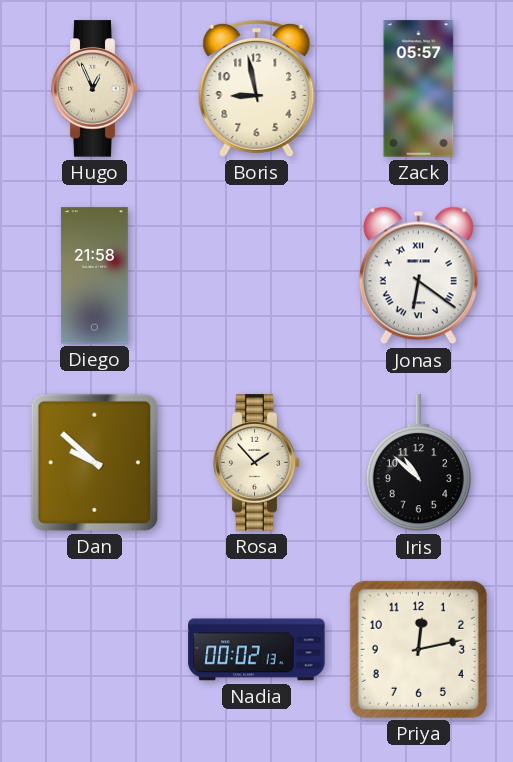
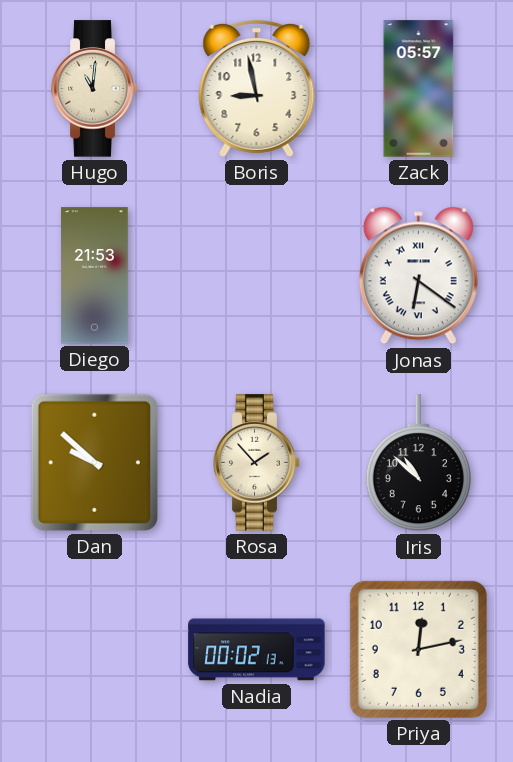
Hugo: 12:56 -> 11:01
Diego: 21:58 -> 21:53
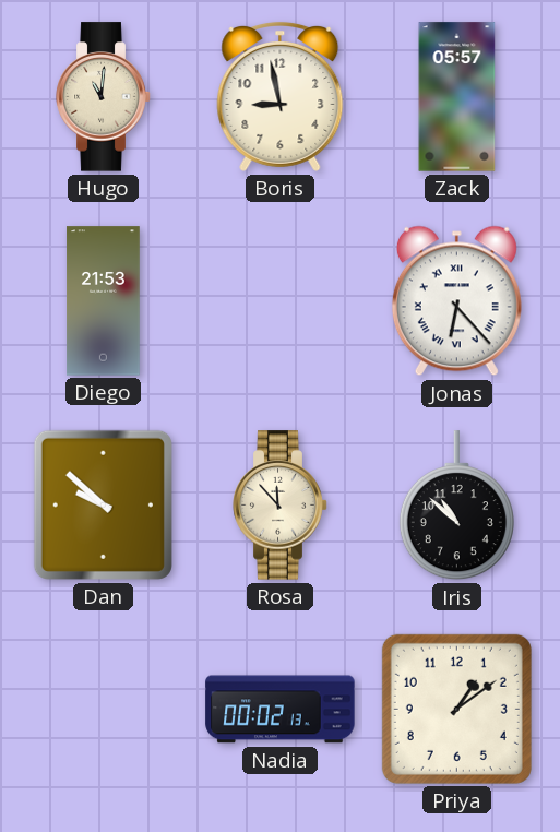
Jonas: 6:21 -> 6:23
Rosa: 1:53 -> 11:53
Priya: 12:13 -> 1:09
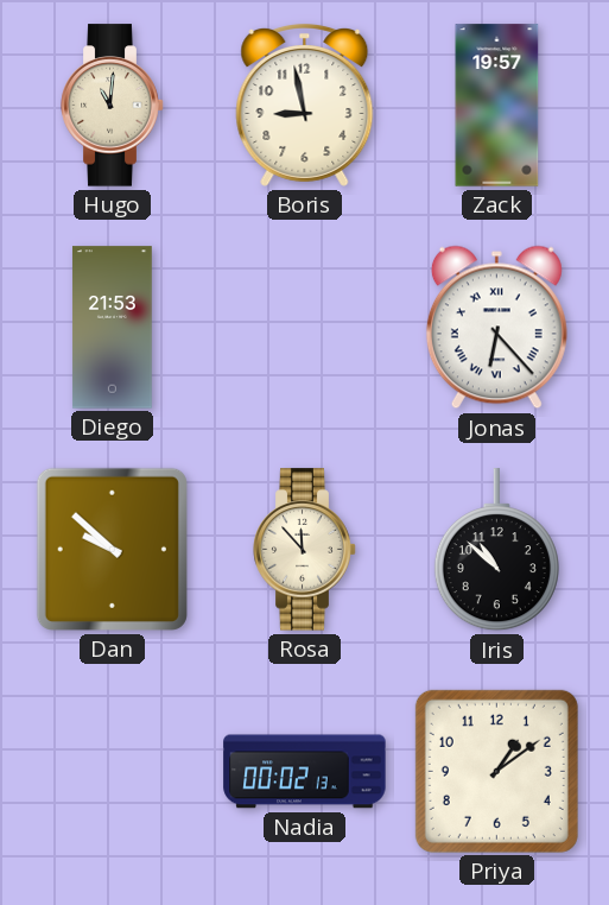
Zack: 05:57 -> 19:57
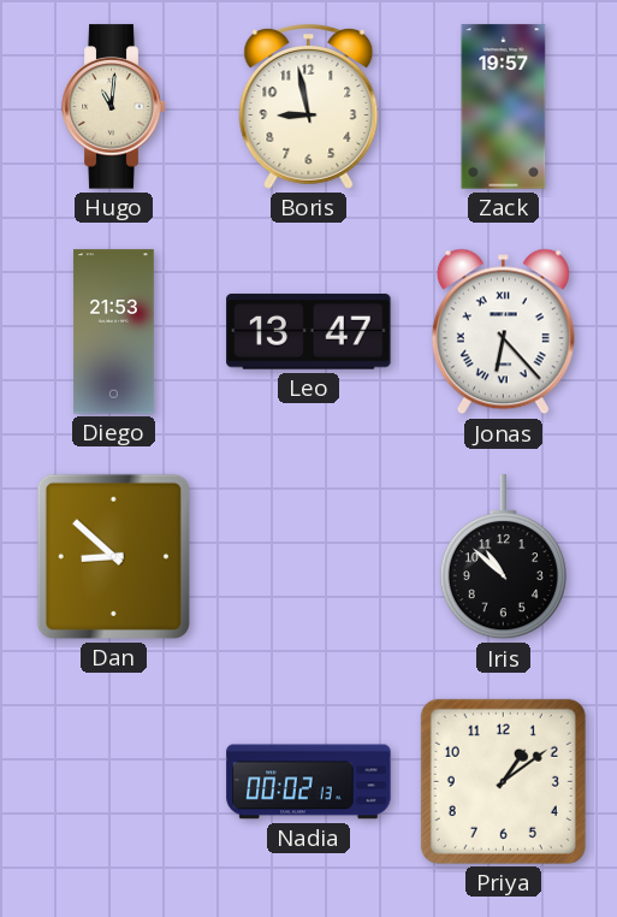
Leo: none -> 13:47
Dan: 9:52 -> 8:52
Rosa: 11:53 -> none
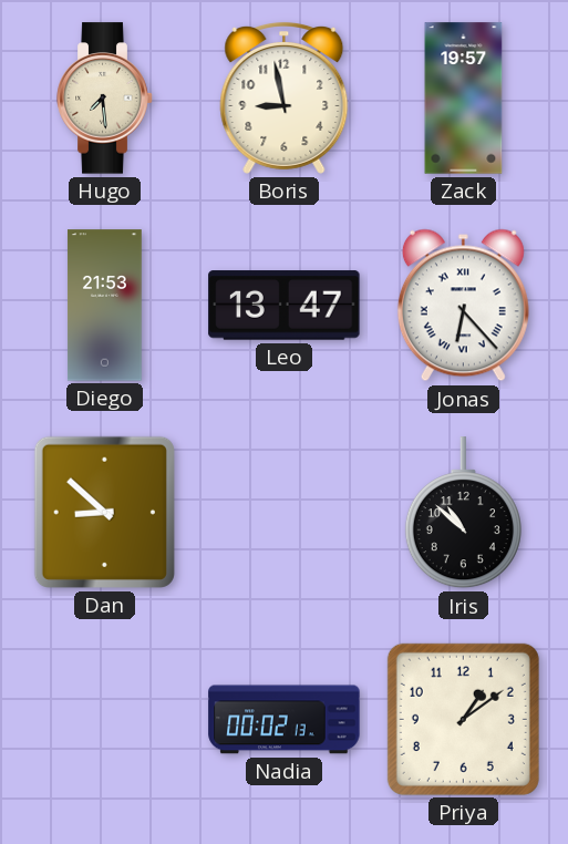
Hugo: 11:01 -> 7:29
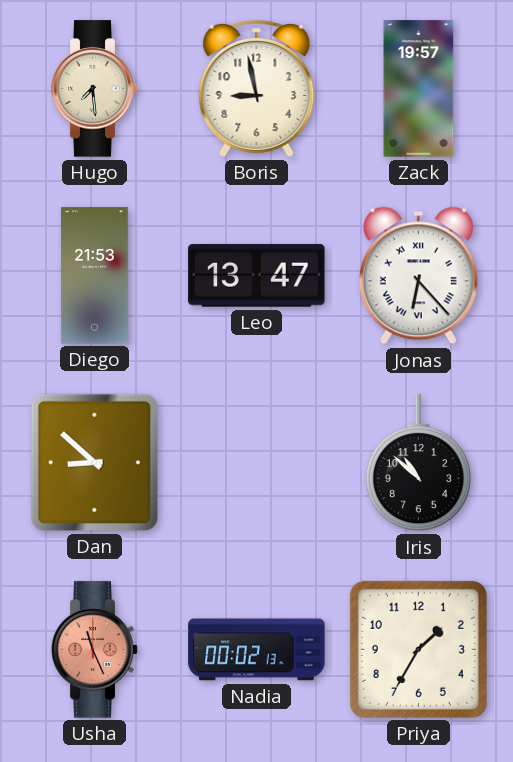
Usha: none -> 11:26
Priya: 1:09 -> 1:35
